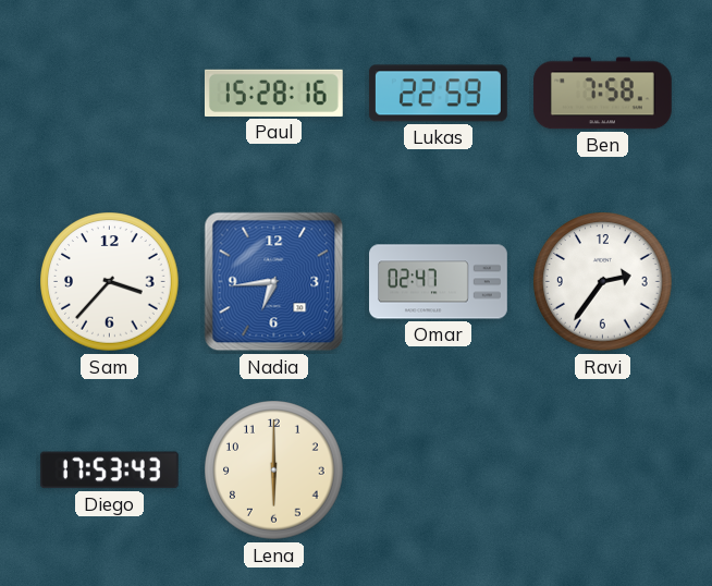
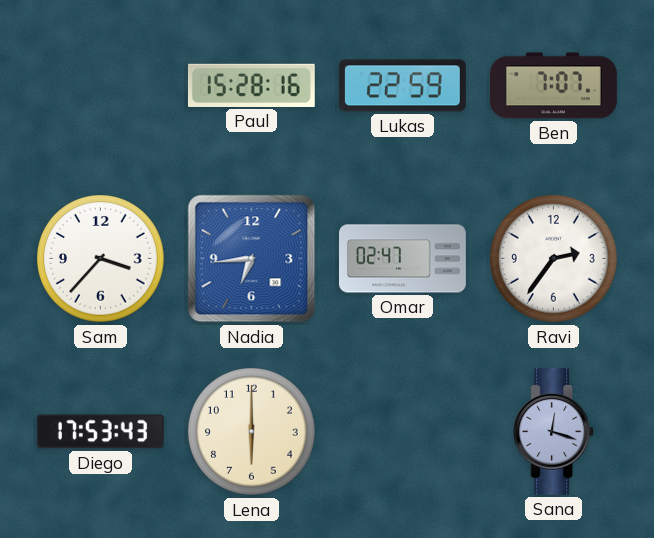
Ben: 7:58 -> 7:07
Sana: none -> 12:18
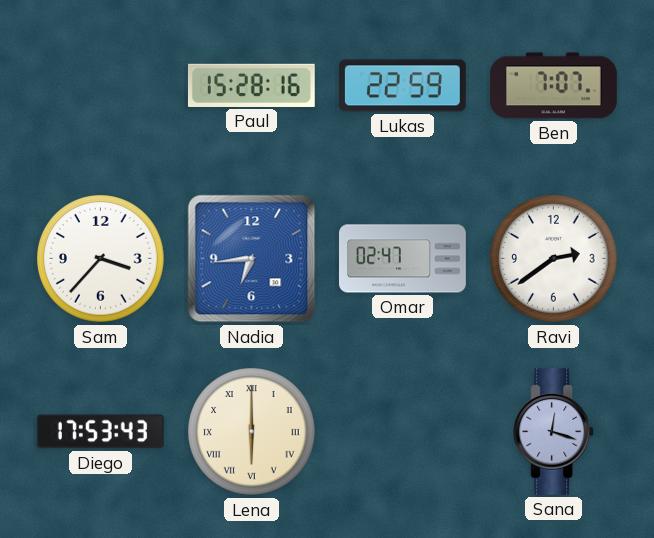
Ravi: 2:36 -> 2:39
Lena numerals: Arabic -> Roman
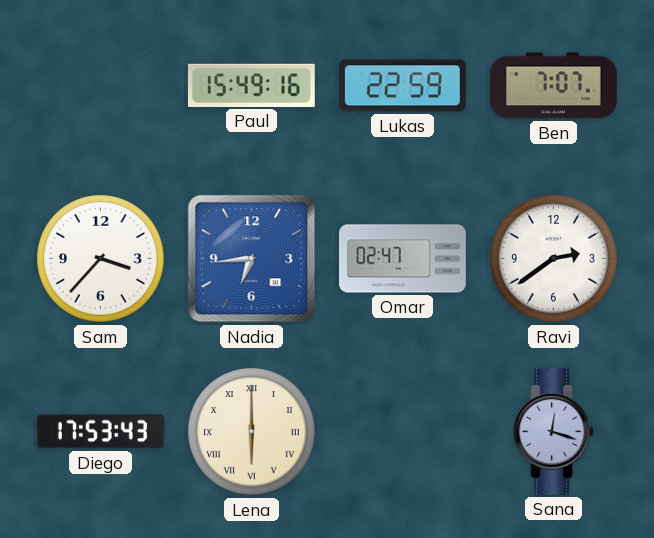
Paul: 15:28 -> 15:49
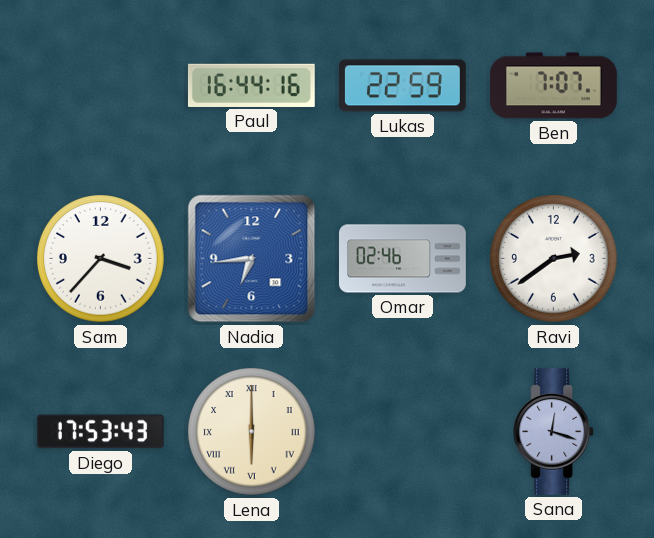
Paul: 15:49 -> 16:44
Omar: 02:47 -> 02:46
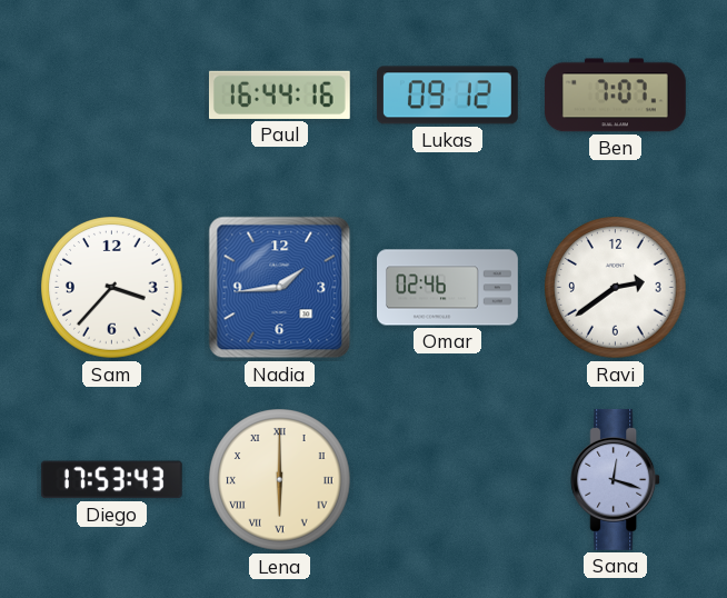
Lukas: 22:59 -> 09:12
Nadia: 6:44 -> 1:44
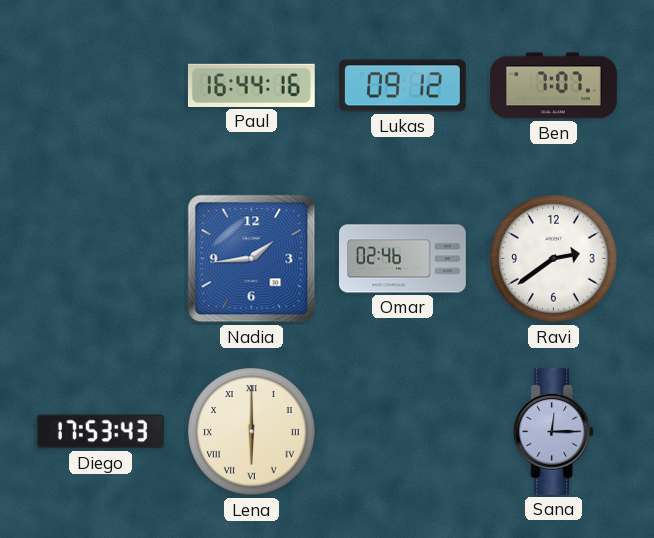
Sam: 3:37 -> none
Sana: 12:18 -> 12:15
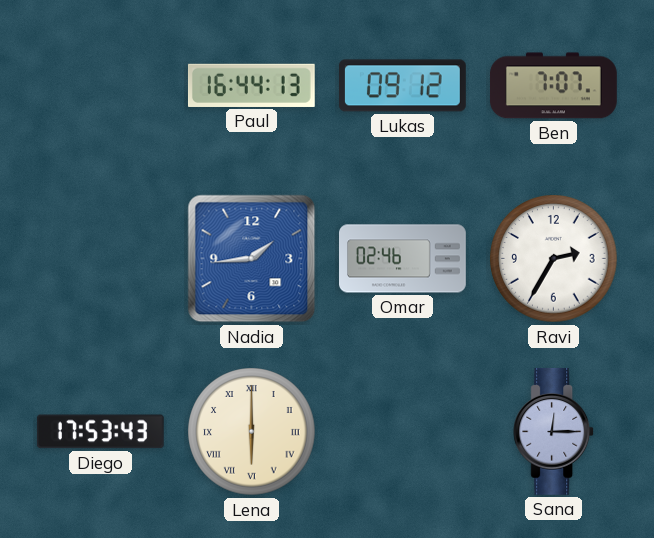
Paul: 16:44:16 -> 16:44:13
Ravi: 2:39 -> 2:35
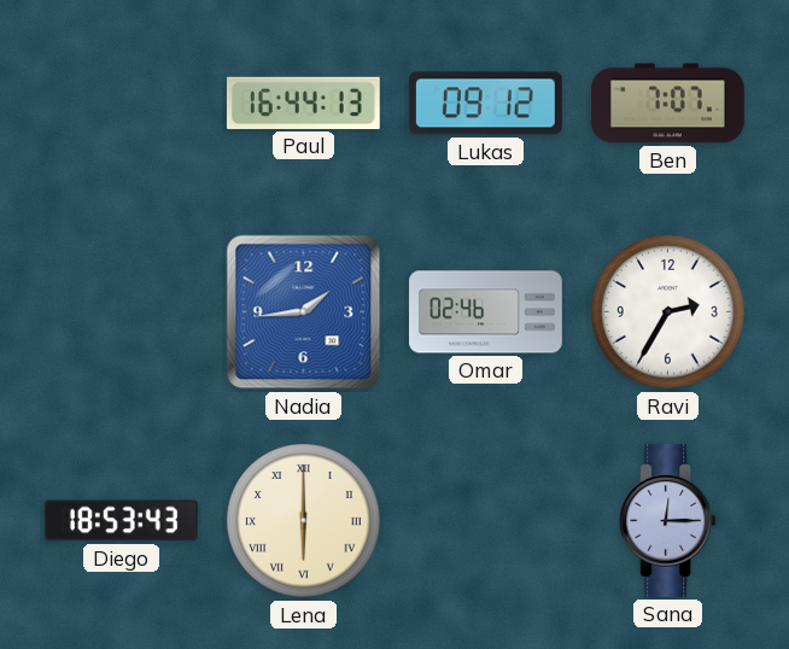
Diego: 17:53 -> 18:53
